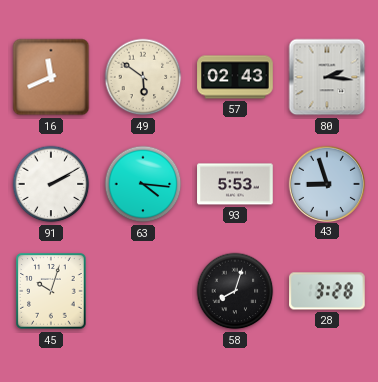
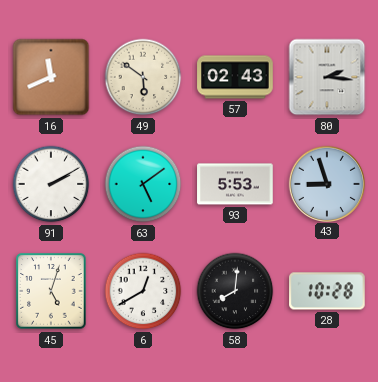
63: 4:16 -> 5:09
45: 10:03 -> 5:03
6: none -> 12:40
58: 8:03 -> 8:01
28: 3:28 -> 10:28
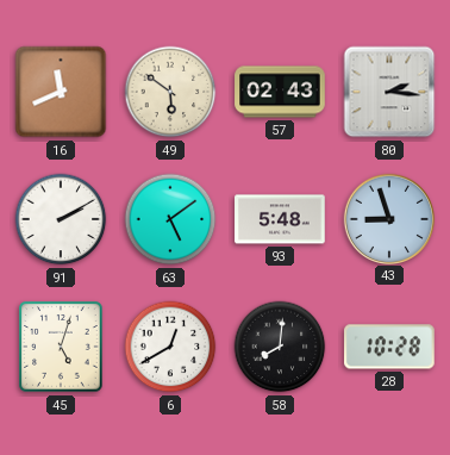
93: 5:53 -> 5:48
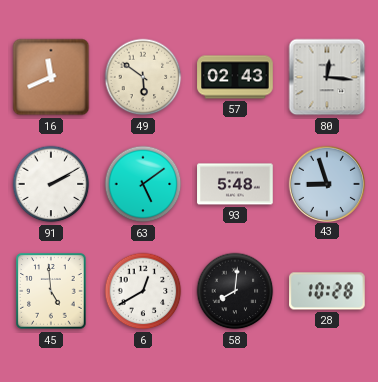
80: 2:16 -> 12:16
45: 5:03 -> 4:59
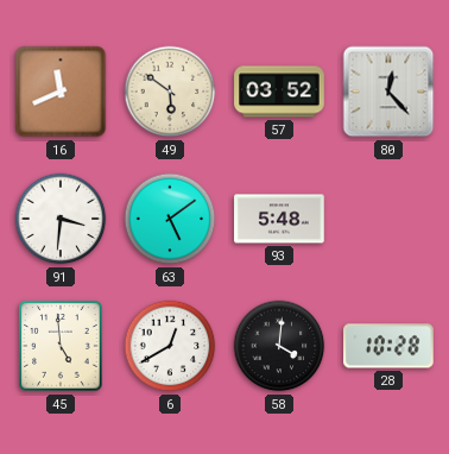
57: 02:43 -> 03:52
80: 12:16 -> 12:23
91: 2:10 -> 3:31
43: 8:57 -> none
58: 8:01 -> 4:01
